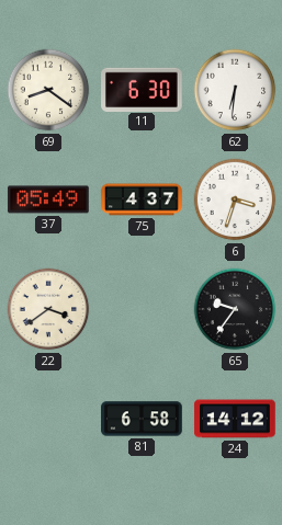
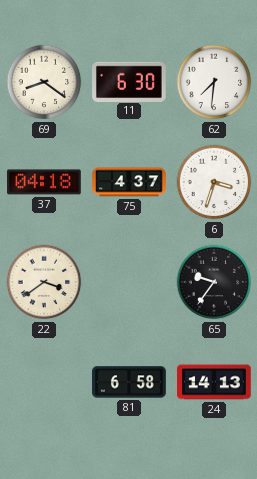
62: 6:31 -> 7:31
37: 05:49 -> 04:18
24: 14:12 -> 14:13
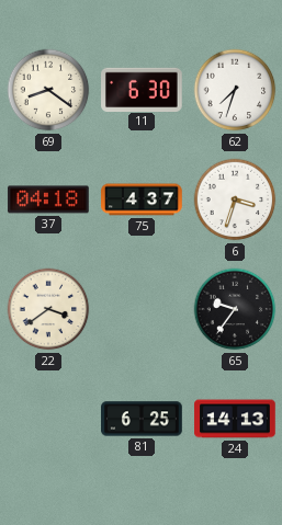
62: 7:31 -> 7:33
81: 6:58 -> 6:25
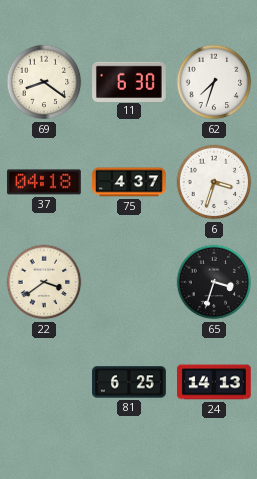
65: 9:36 -> 3:33
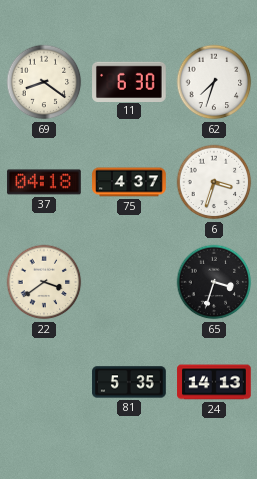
81: 6:25 -> 5:35
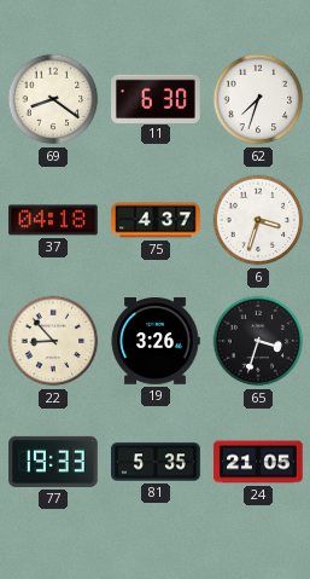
22: 3:39 -> 8:53
19: none -> 3:26
77: none -> 19:33
24: 14:13 -> 21:05
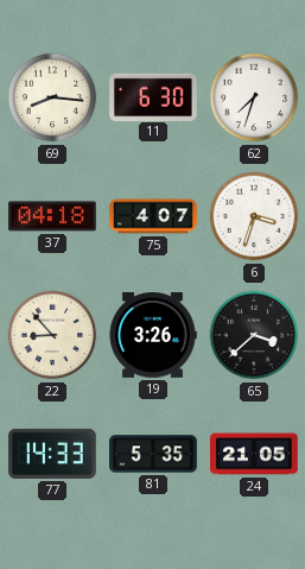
69: 8:21 -> 8:16
75: 4:37 -> 4:07
65: 3:33 -> 3:38
77: 19:33 -> 14:33
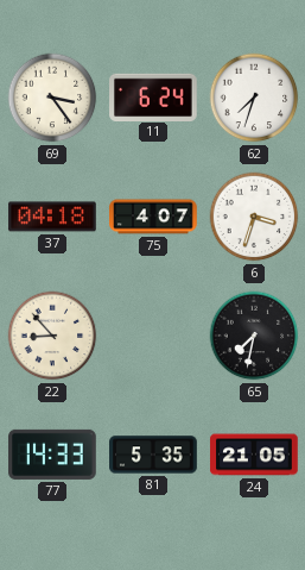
69: 8:16 -> 3:24
11: 6:30 -> 6:24
19: 3:26 -> none
65: 3:38 -> 7:32
